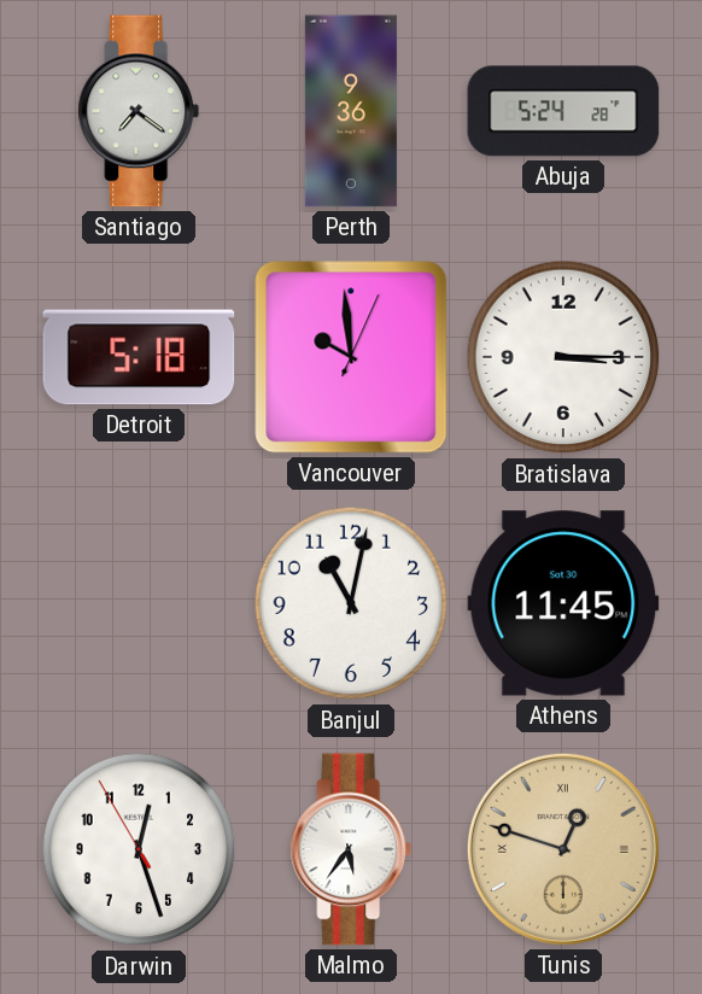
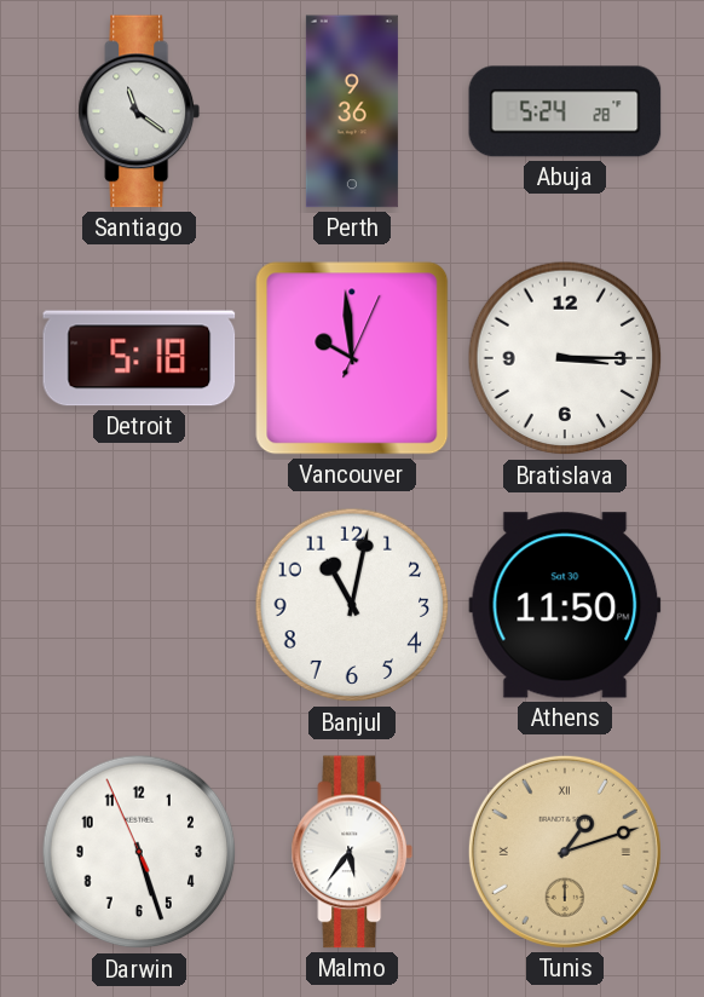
Santiago: 7:21 -> 11:21
Athens: 11:45 -> 11:50
Darwin: 12:26 -> 5:26
Tunis: 12:48 -> 1:12
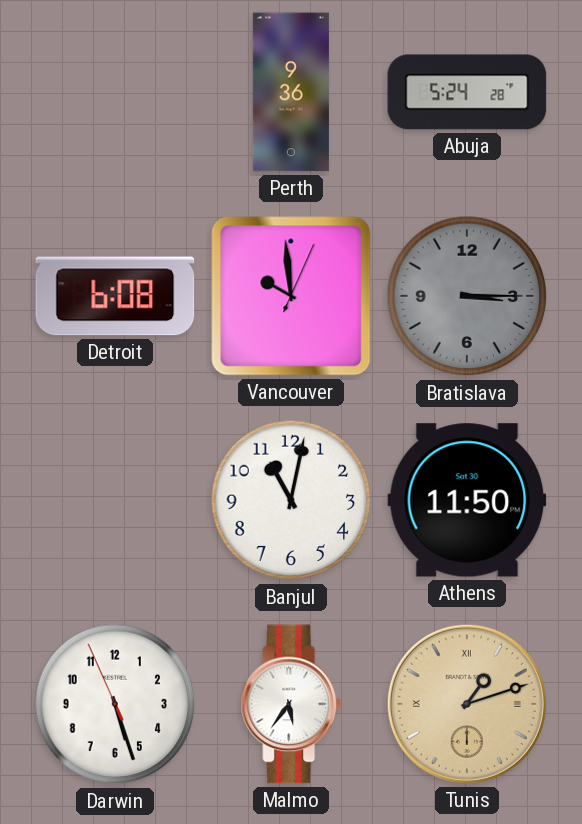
Santiago: 11:21 -> none
Detroit: 5:18 -> 6:08
Bratislava dial: white -> grey
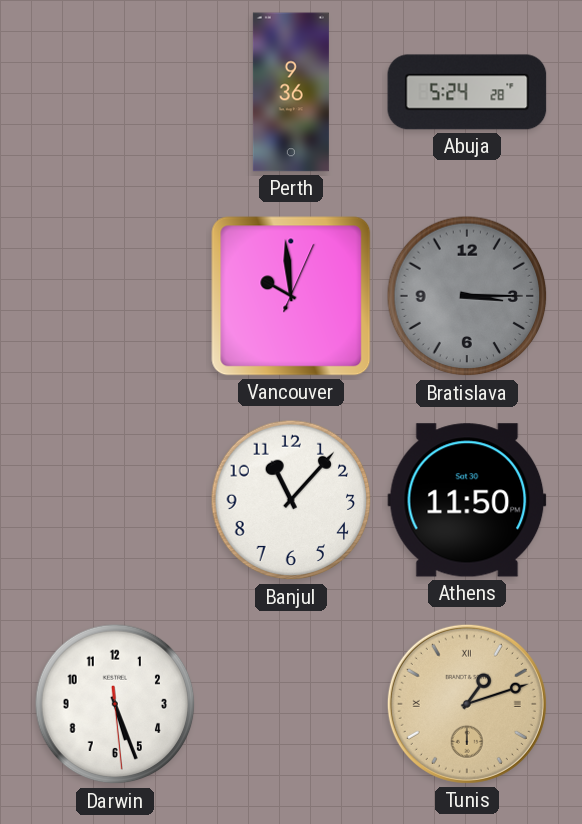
Detroit: 6:08 -> none
Banjul: 11:02 -> 11:07
Darwin: 5:26:56 -> 5:26:29
Malmo: 5:36 -> none
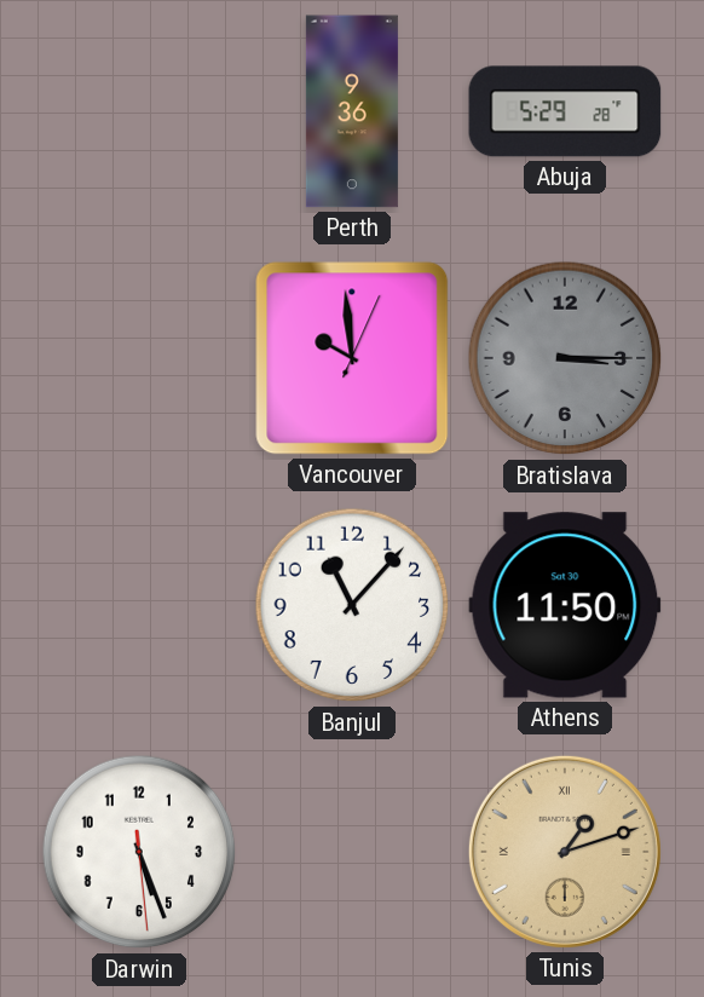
Abuja: 5:24 -> 5:29
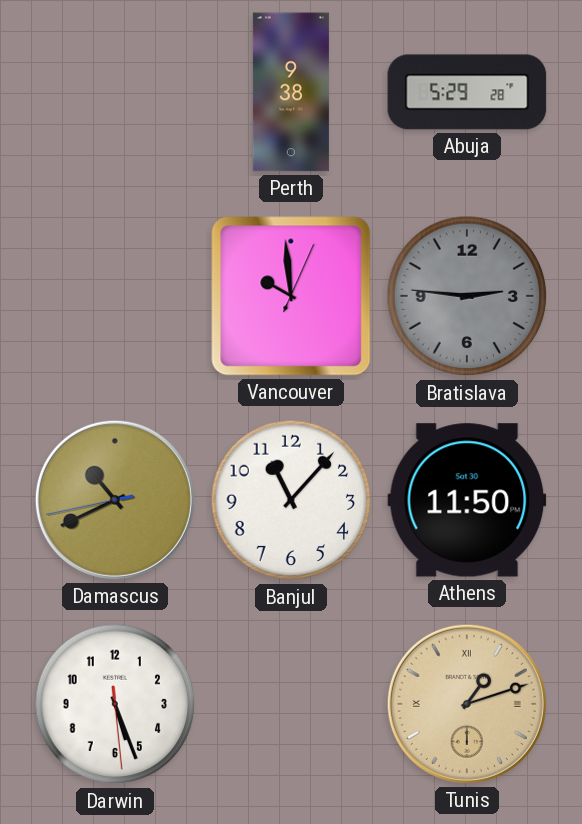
Perth: 9:36 -> 9:38
Bratislava: 3:15 -> 2:46
Damascus: none -> 10:40
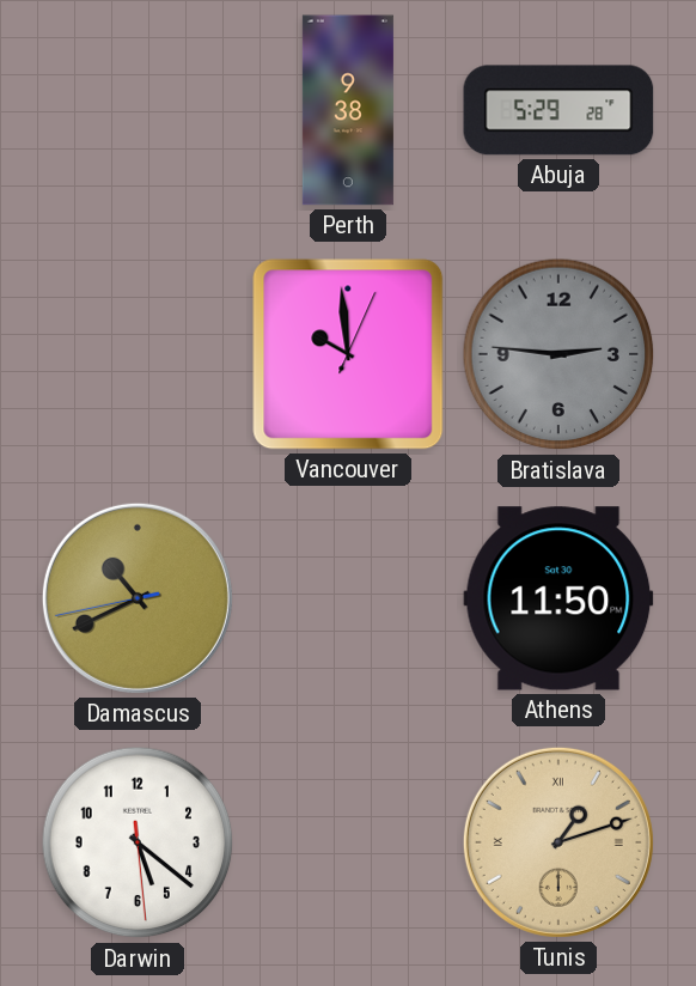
Banjul: 11:07 -> none
Darwin: 5:26 -> 5:21
